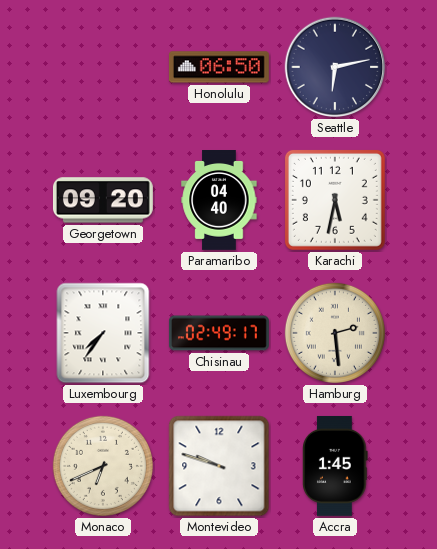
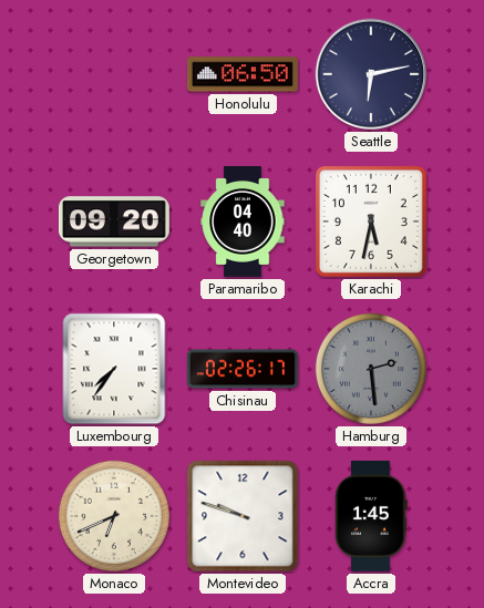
Chisinau: 02:49 -> 02:26
Hamburg dial: cream -> grey
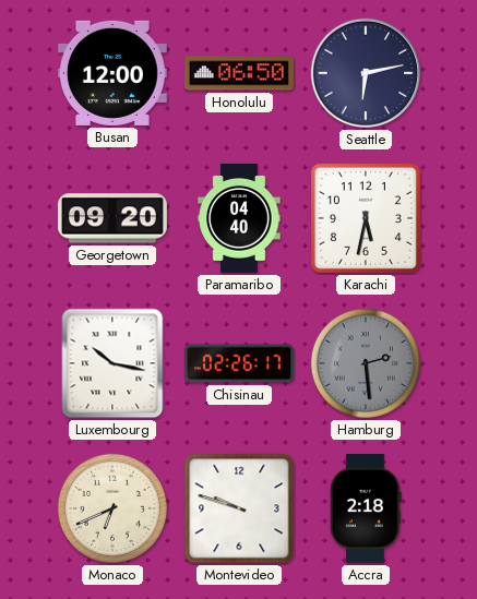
Busan: none -> 12:00
Luxembourg: 7:36 -> 10:17
Accra: 1:45 -> 2:18
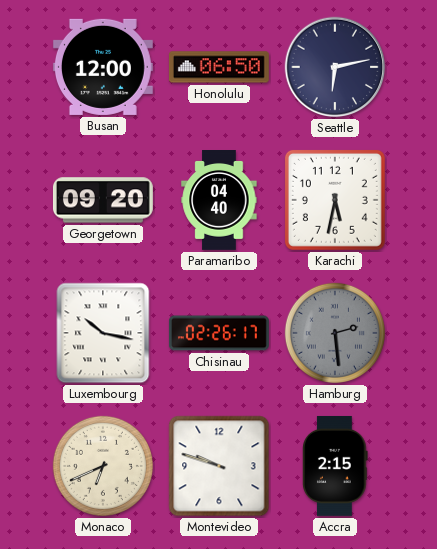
Accra: 2:18 -> 2:15
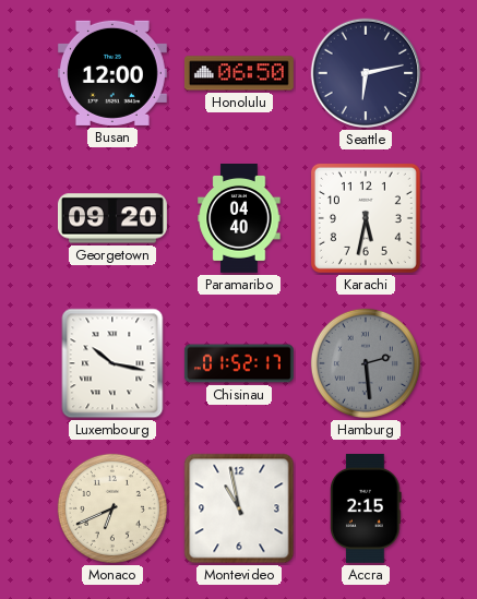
Chisinau: 02:26 -> 01:52
Montevideo: 9:48 -> 10:58
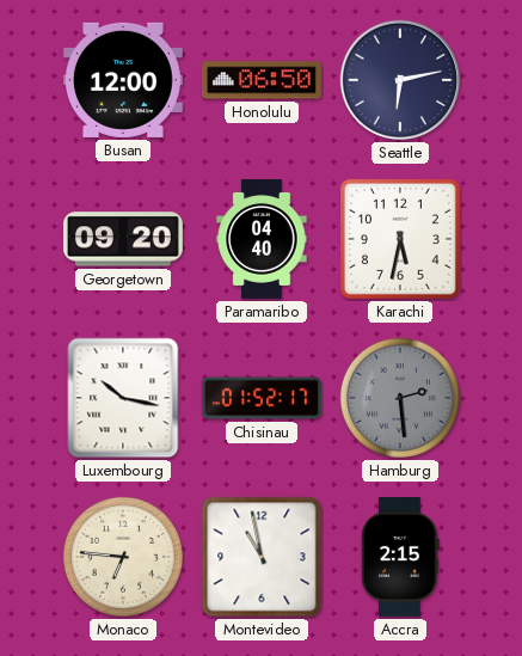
Monaco: 6:41 -> 6:46
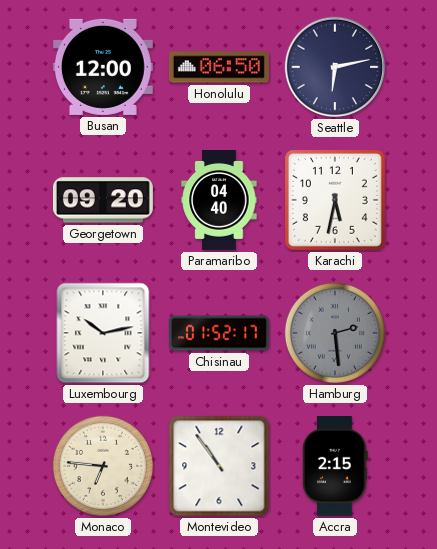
Luxembourg: 10:17 -> 10:13
Montevideo: 10:58 -> 10:54
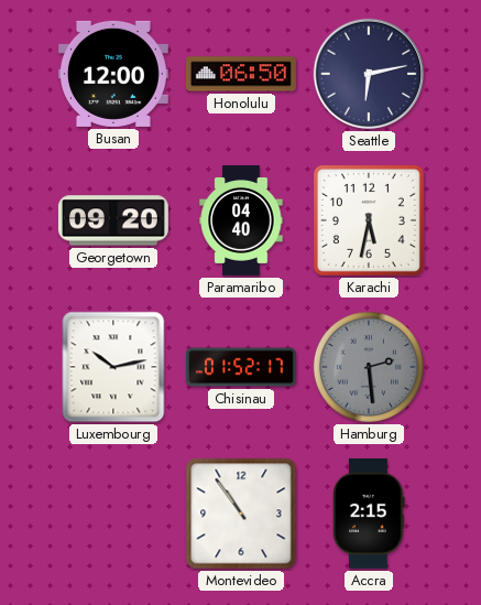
Monaco: 6:46 -> none
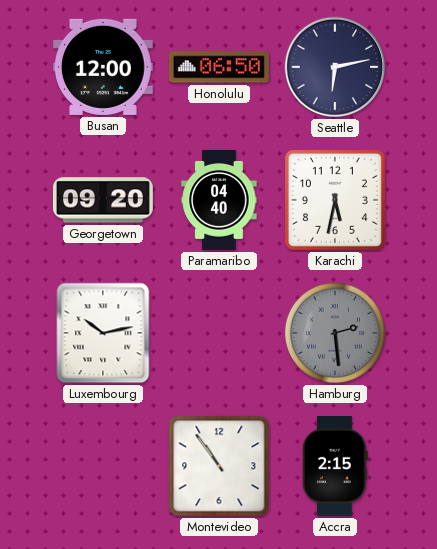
Chisinau: 01:52 -> none
